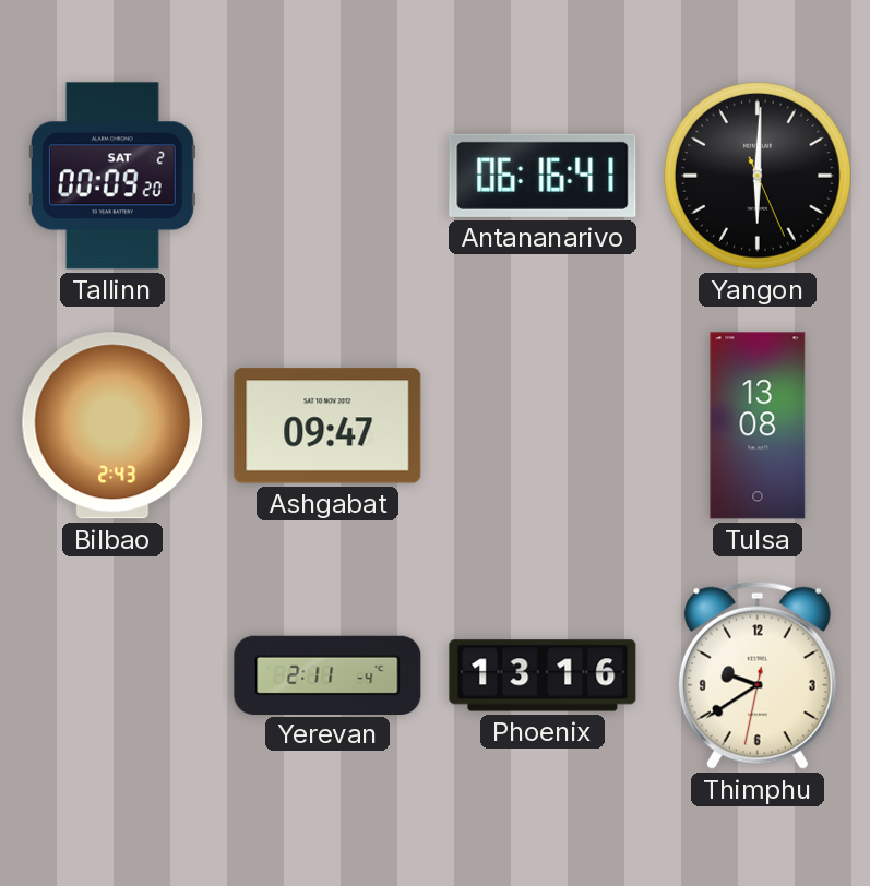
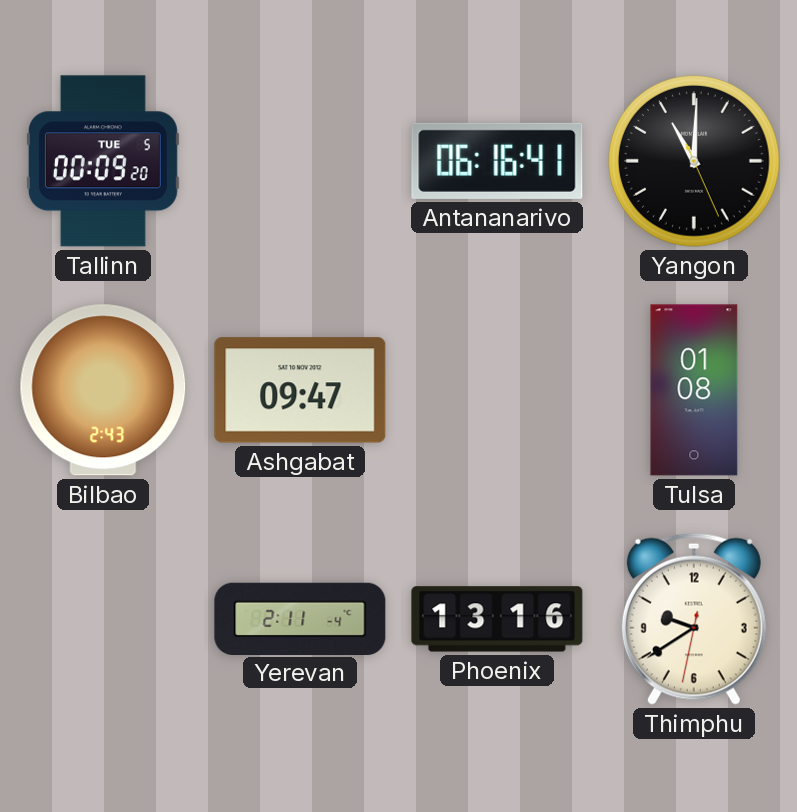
Tallinn date: SAT 2 -> TUE 5
Yangon: 6:00 -> 11:00
Tulsa: 13:08 -> 01:08
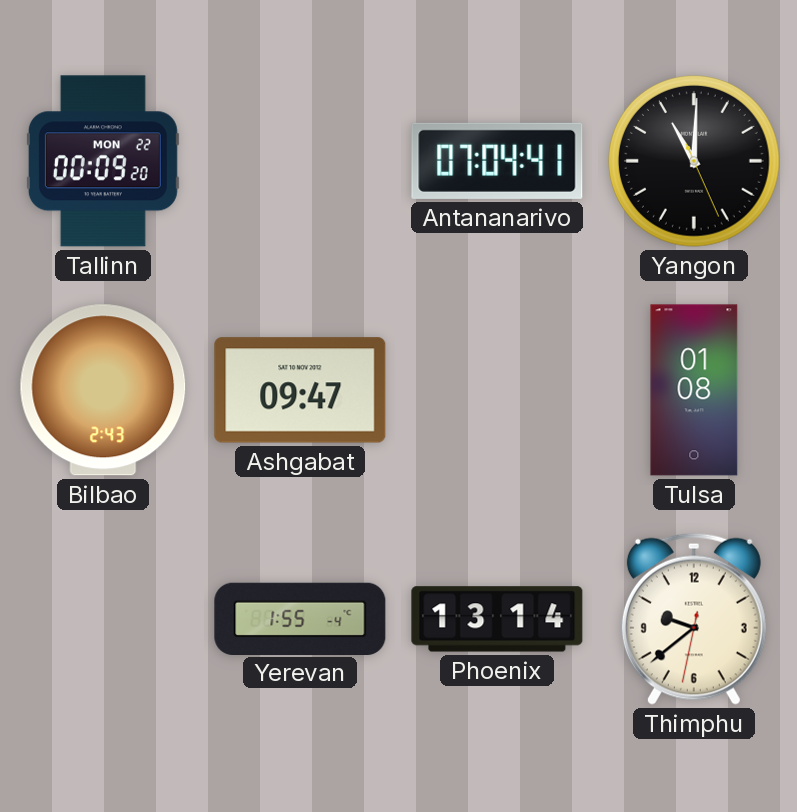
Tallinn date: TUE 5 -> MON 22
Antananarivo: 06:16 -> 07:04
Yerevan: 2:11 -> 1:55
Phoenix: 13:16 -> 13:14
Thimphu: 9:39 -> 9:38
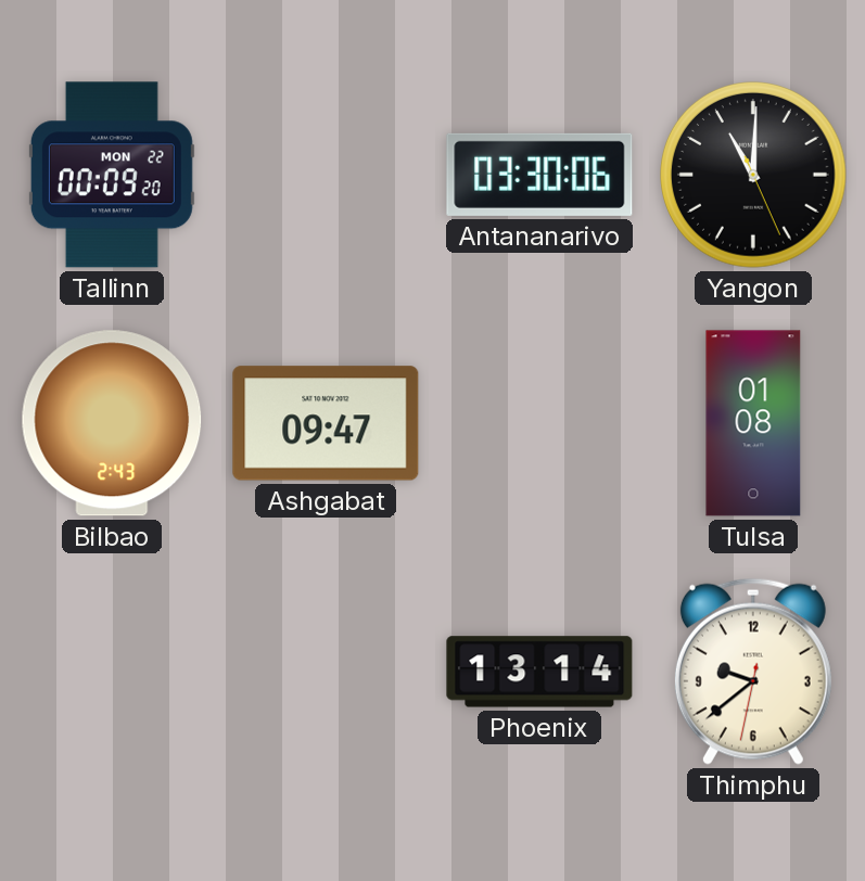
Antananarivo: 07:04 -> 03:30
Yerevan: 1:55 -> none
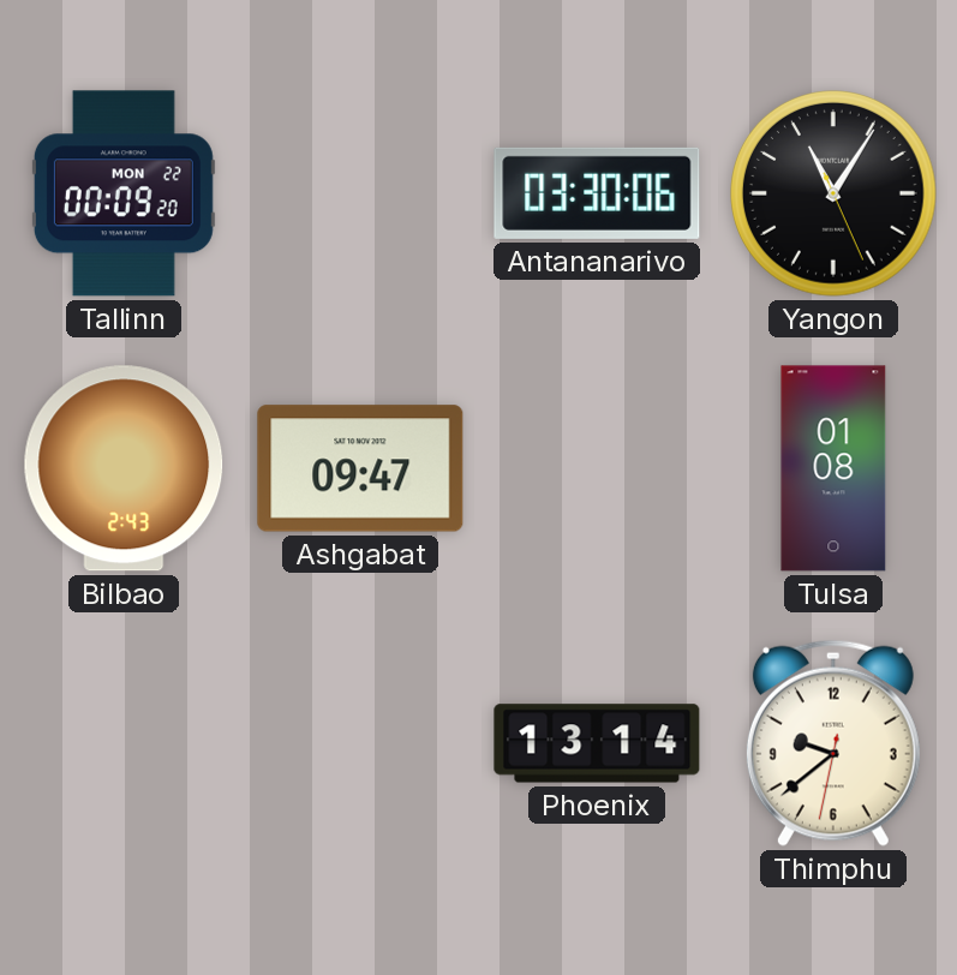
Yangon: 11:00 -> 11:05
